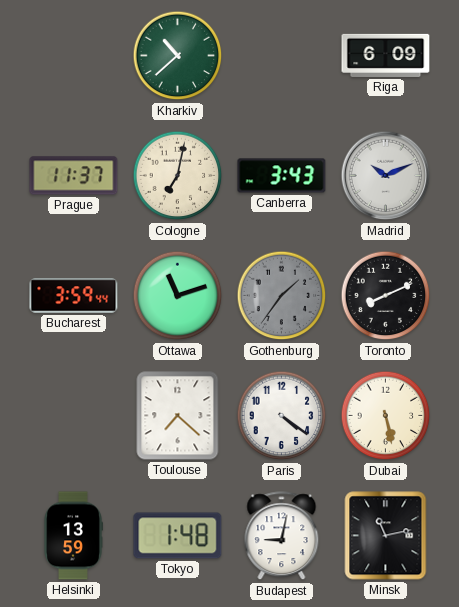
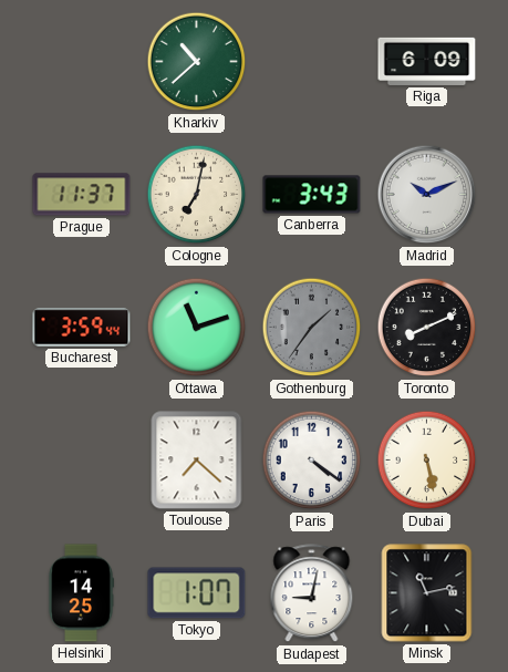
Helsinki: 13:59 -> 14:25
Tokyo: 1:48 -> 1:07
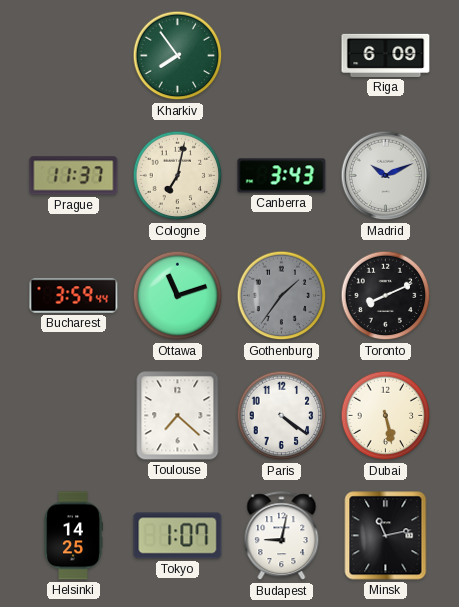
Kharkiv: 10:38 -> 7:54
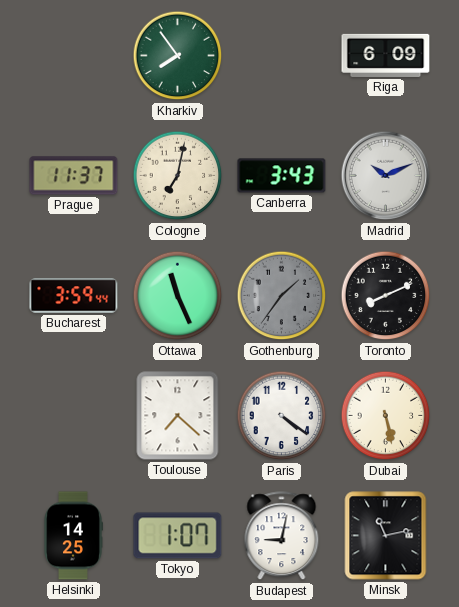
Ottawa: 11:12 -> 11:26
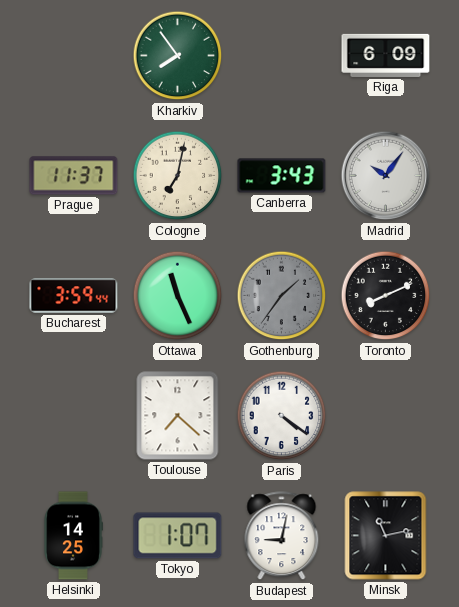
Madrid: 10:11 -> 10:06
Dubai: 5:28 -> none
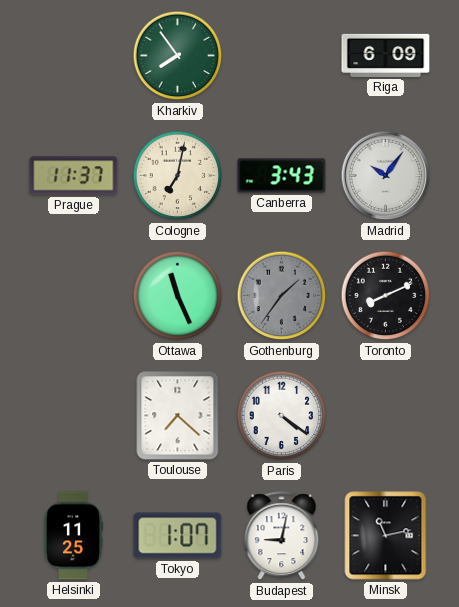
Bucharest: 3:59 -> none
Helsinki: 14:25 -> 11:25
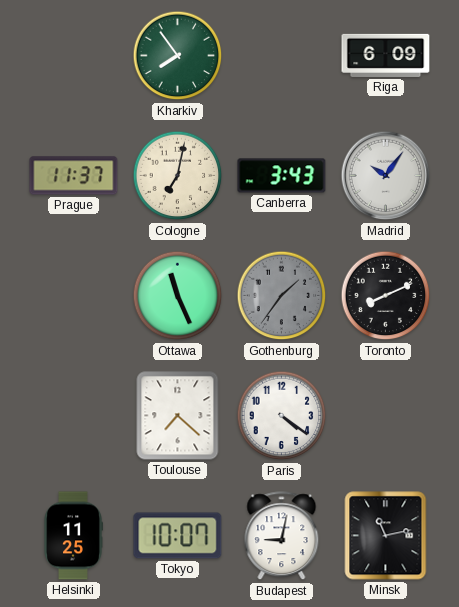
Tokyo: 1:07 -> 10:07
